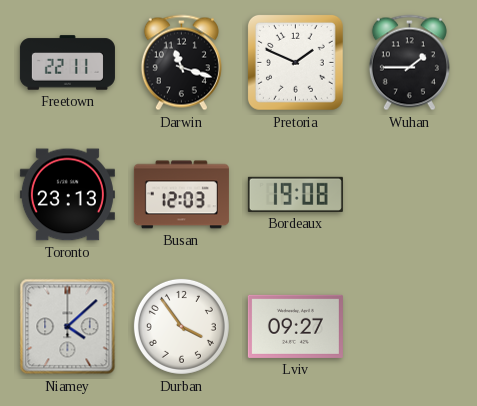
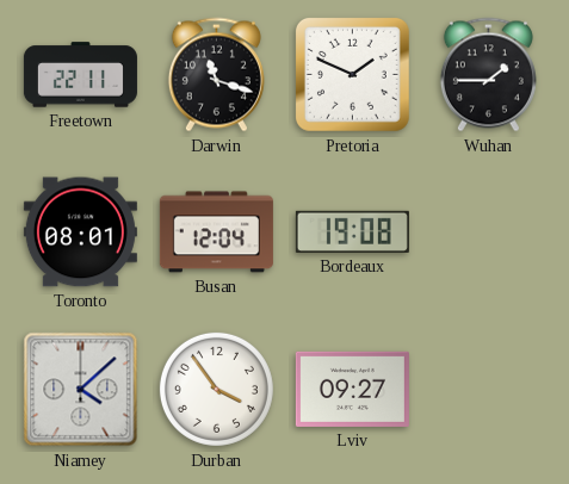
Toronto: 23:13 -> 08:01
Busan: 12:03 -> 12:04
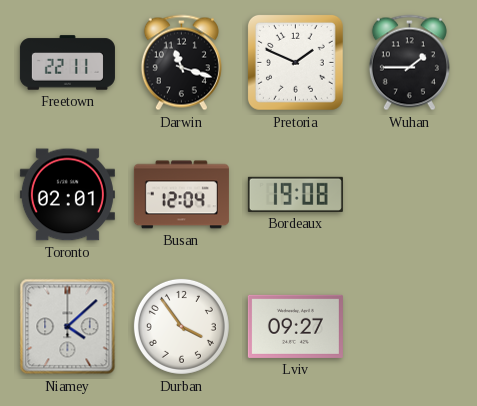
Toronto: 08:01 -> 02:01
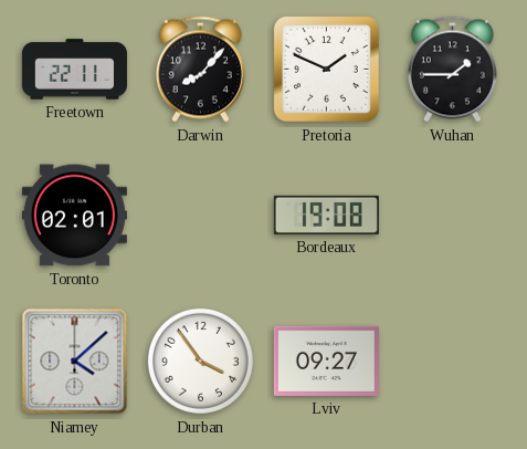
Darwin: 11:18 -> 8:07
Busan: 12:04 -> none
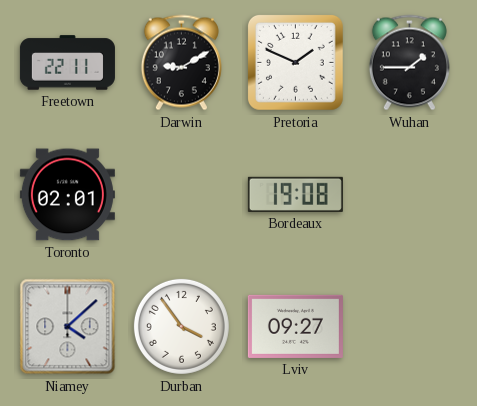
Darwin: 8:07 -> 9:10
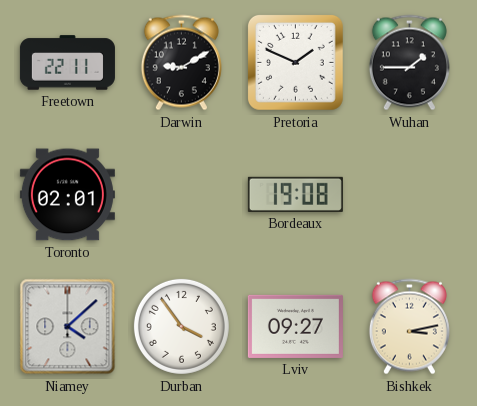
Bishkek: none -> 3:13
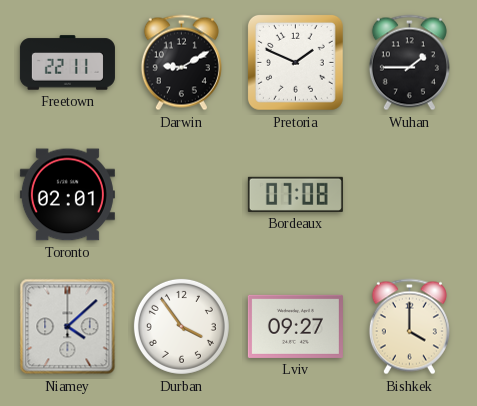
Bordeaux: 19:08 -> 07:08
Bishkek: 3:13 -> 4:00
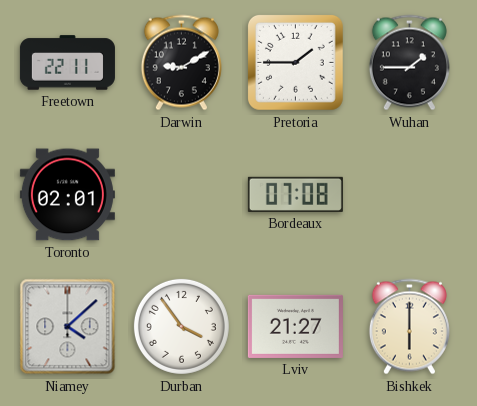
Pretoria: 1:49 -> 1:45
Lviv: 09:27 -> 21:27
Bishkek: 4:00 -> 6:00
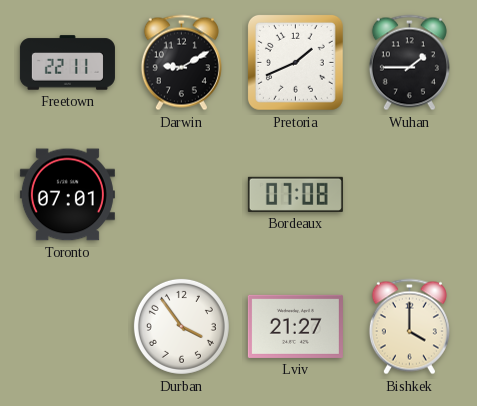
Pretoria: 1:45 -> 1:41
Toronto: 02:01 -> 07:01
Niamey: 4:08 -> none
Bishkek: 6:00 -> 4:00
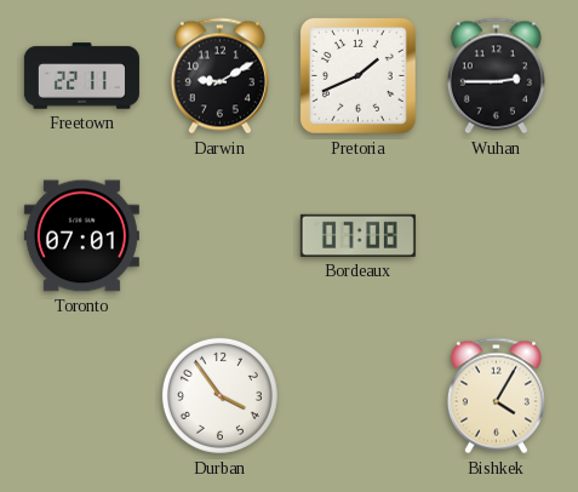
Wuhan: 1:45 -> 2:45
Lviv: 21:27 -> none
Bishkek: 4:00 -> 4:05
